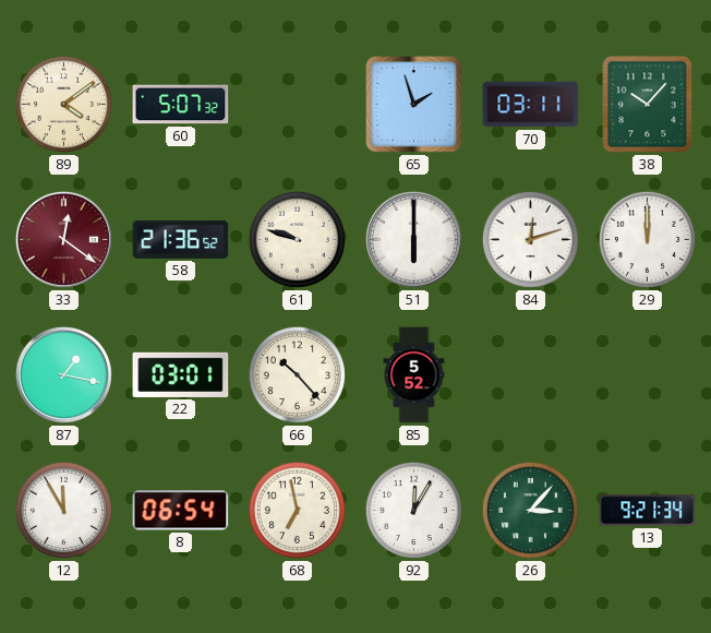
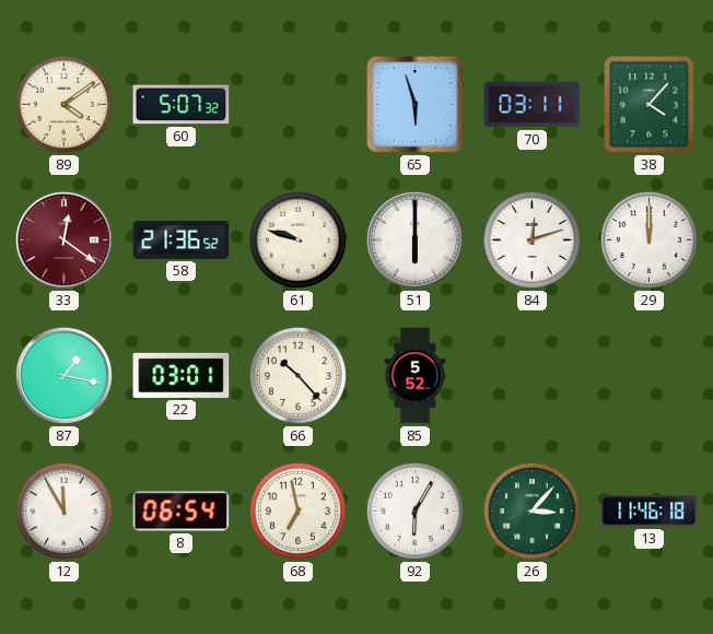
65: 1:57 -> 5:57
38: 10:07 -> 4:07
92: 12:05 -> 6:05
13: 9:21 -> 11:46
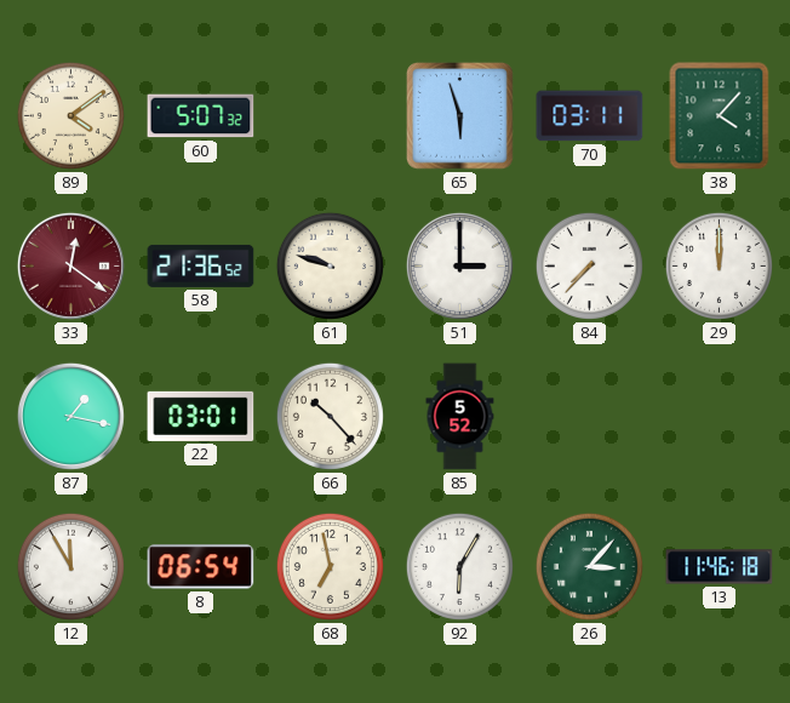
51: 6:00 -> 3:00
84: 12:12 -> 7:37
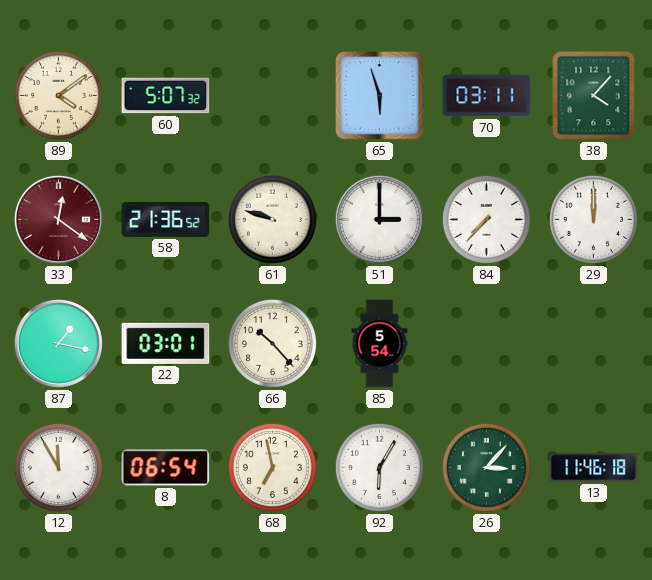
85: 5:52 -> 5:54
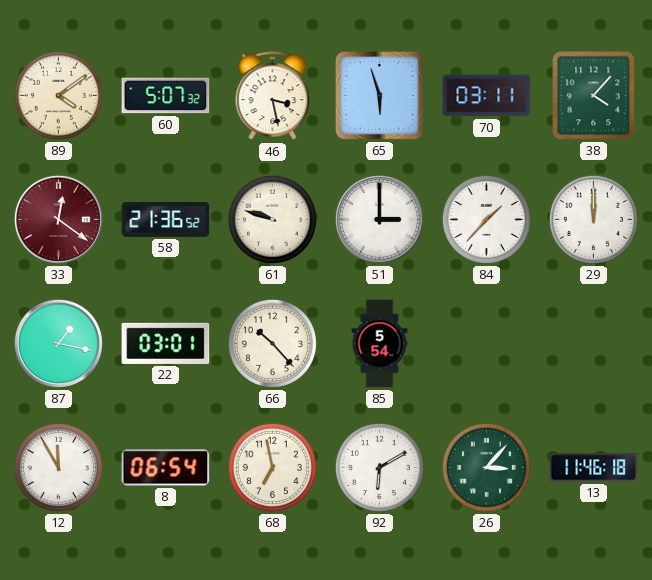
46: none -> 3:28
84: 7:37 -> 1:37
92: 6:05 -> 6:10
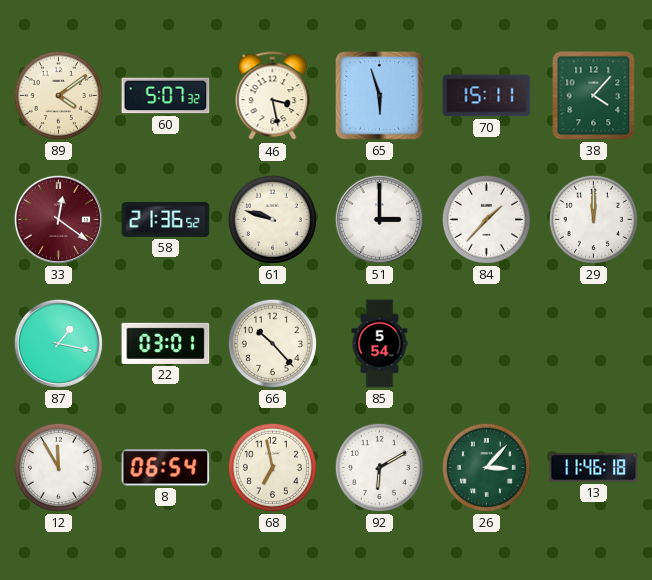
70: 03:11 -> 15:11
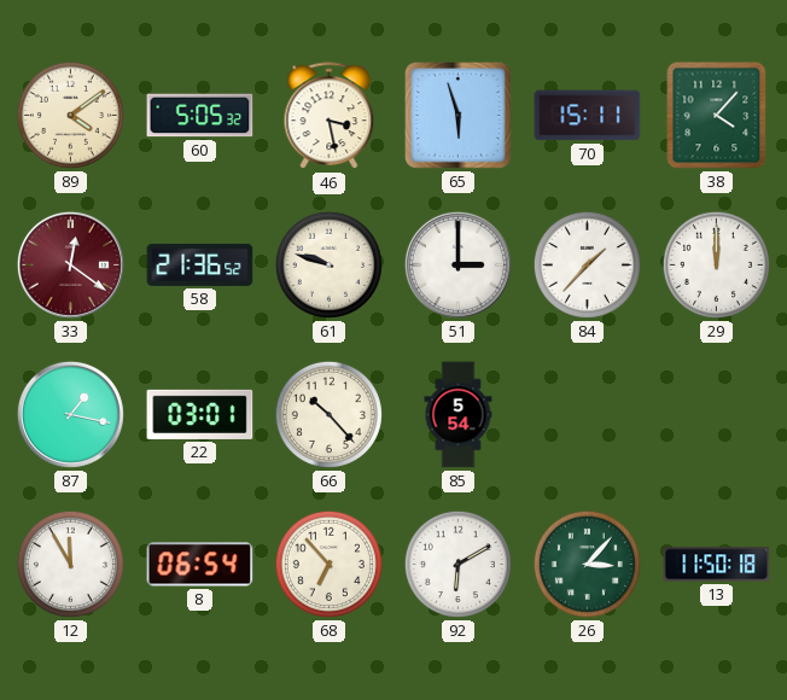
60: 5:07 -> 5:05
68: 6:58 -> 6:53
13: 11:46 -> 11:50
